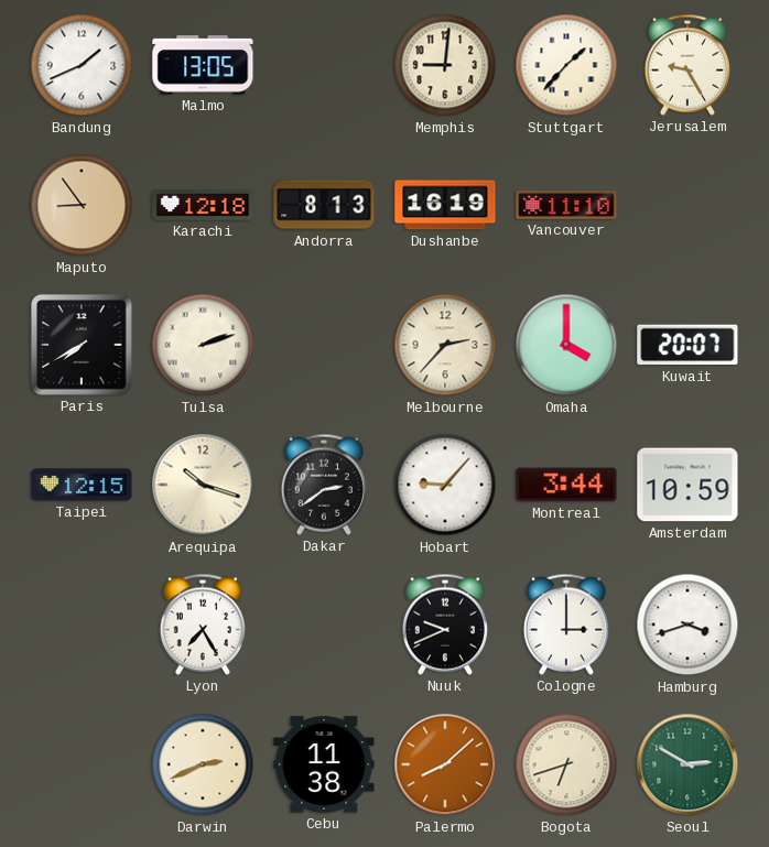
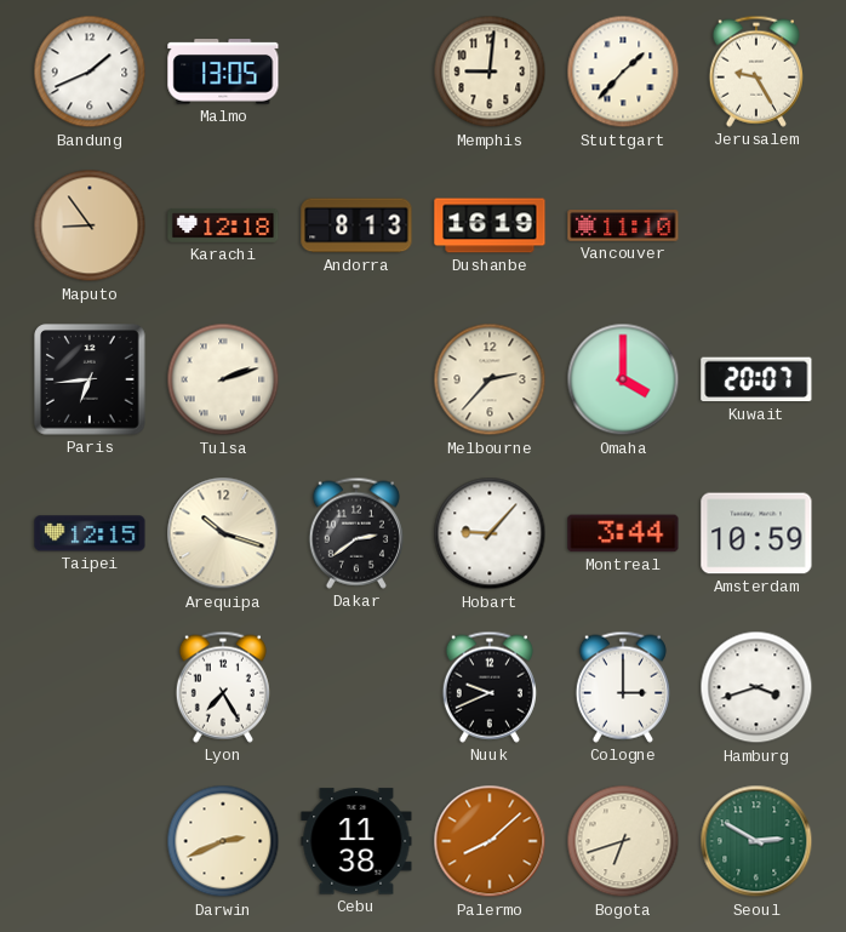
Paris: 7:40 -> 6:44
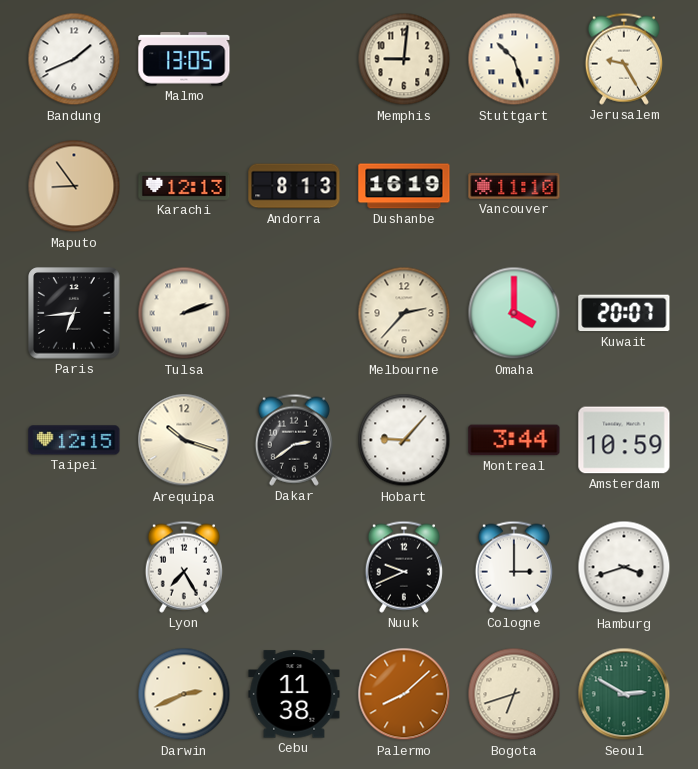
Stuttgart: 1:37 -> 10:27
Karachi: 12:18 -> 12:13
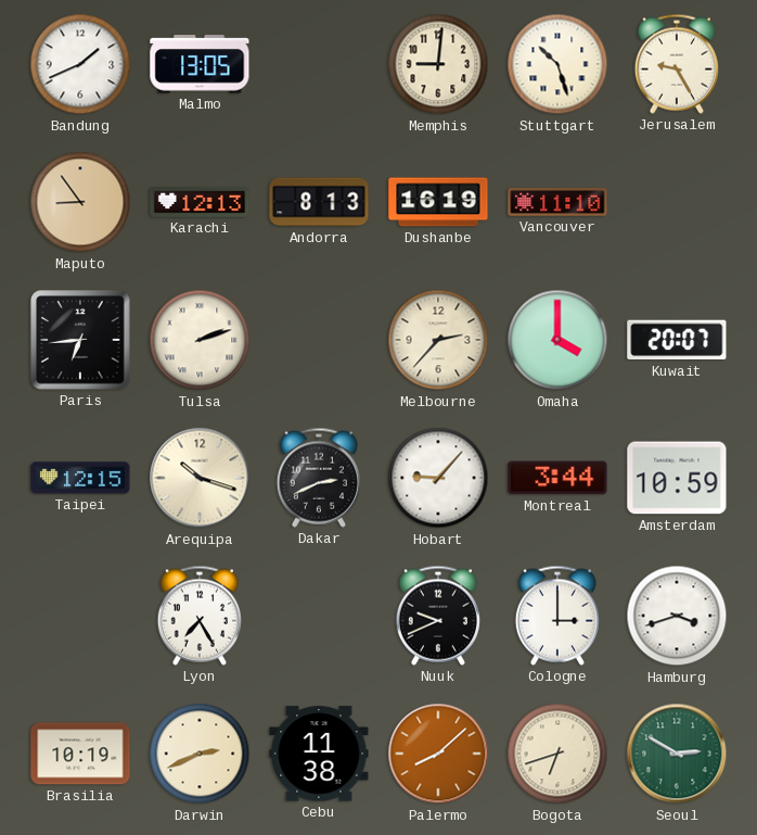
Dakar: 2:39 -> 2:41
Brasilia: none -> 10:19
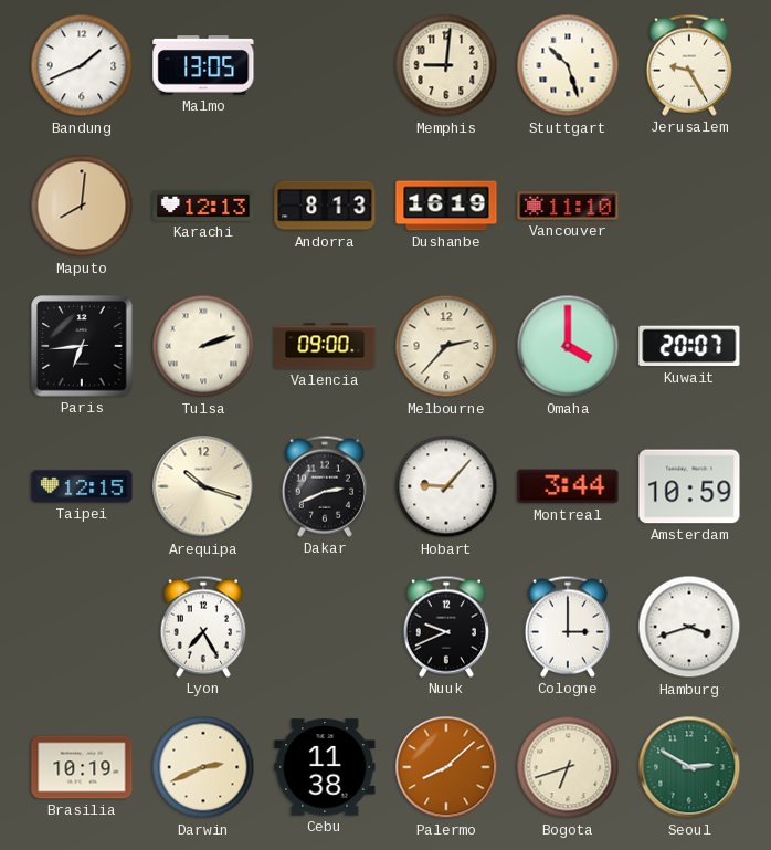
Maputo: 8:54 -> 8:01
Valencia: none -> 09:00
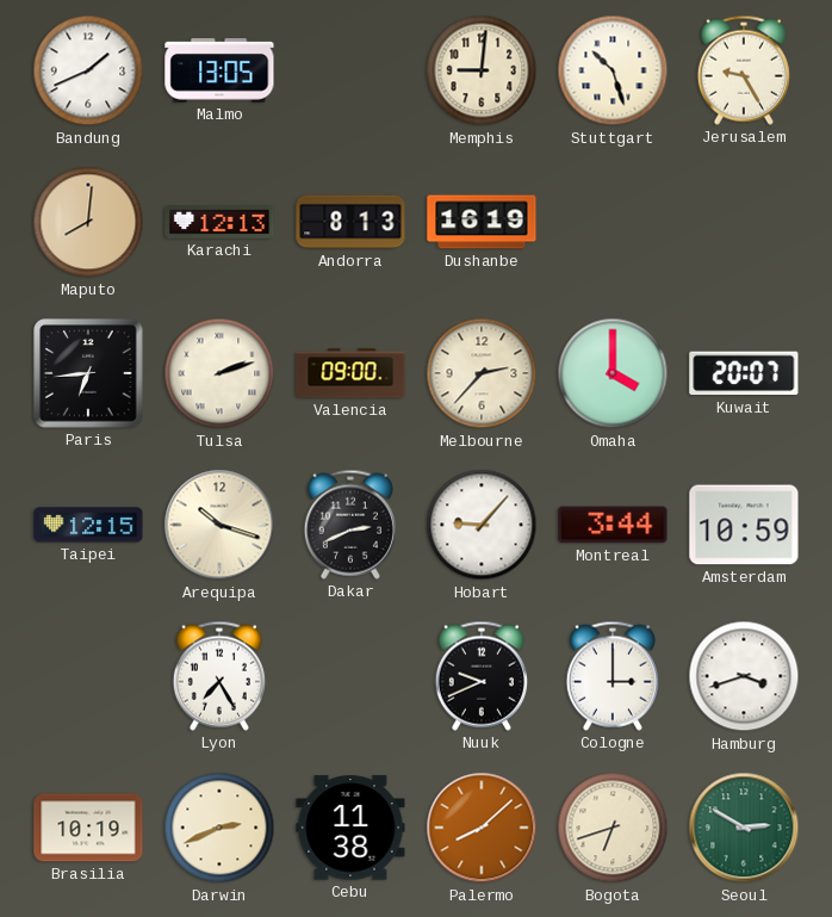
Vancouver: 11:10 -> none
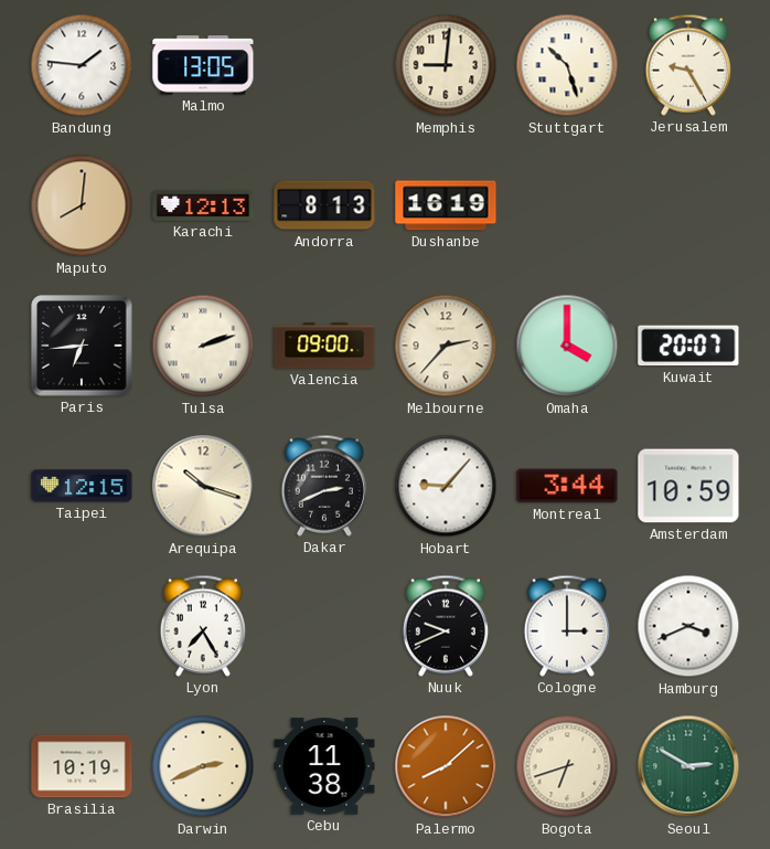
Bandung: 1:41 -> 1:46
Hamburg: 3:42 -> 3:41
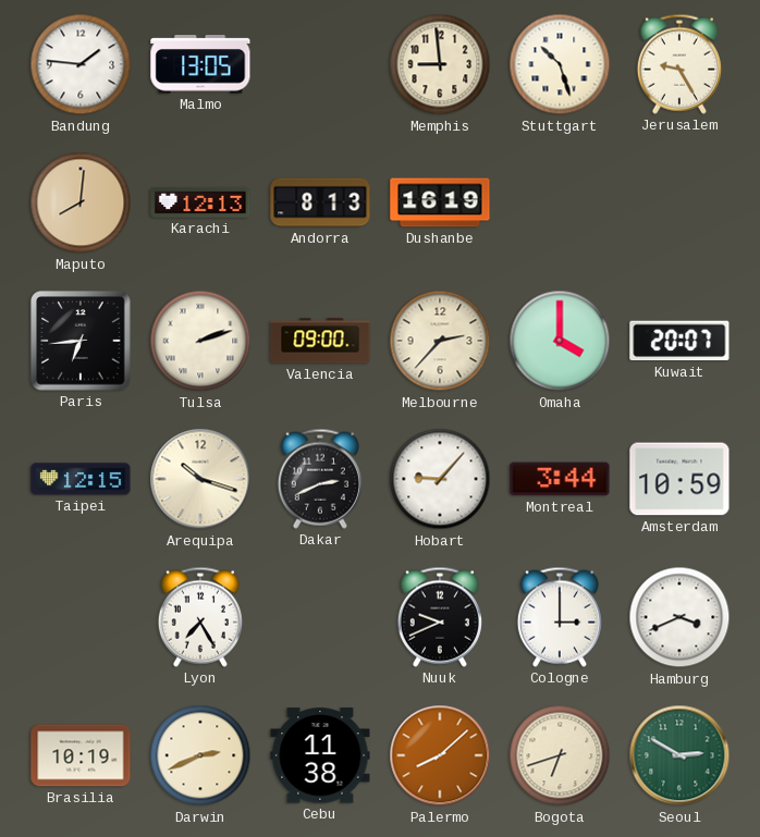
Memphis: 9:01 -> 8:59
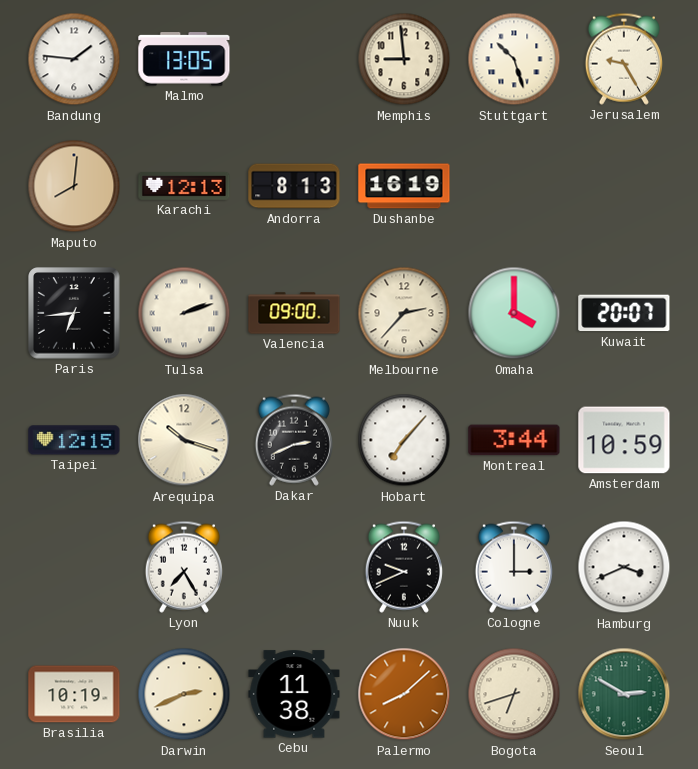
Hobart: 9:07 -> 7:07
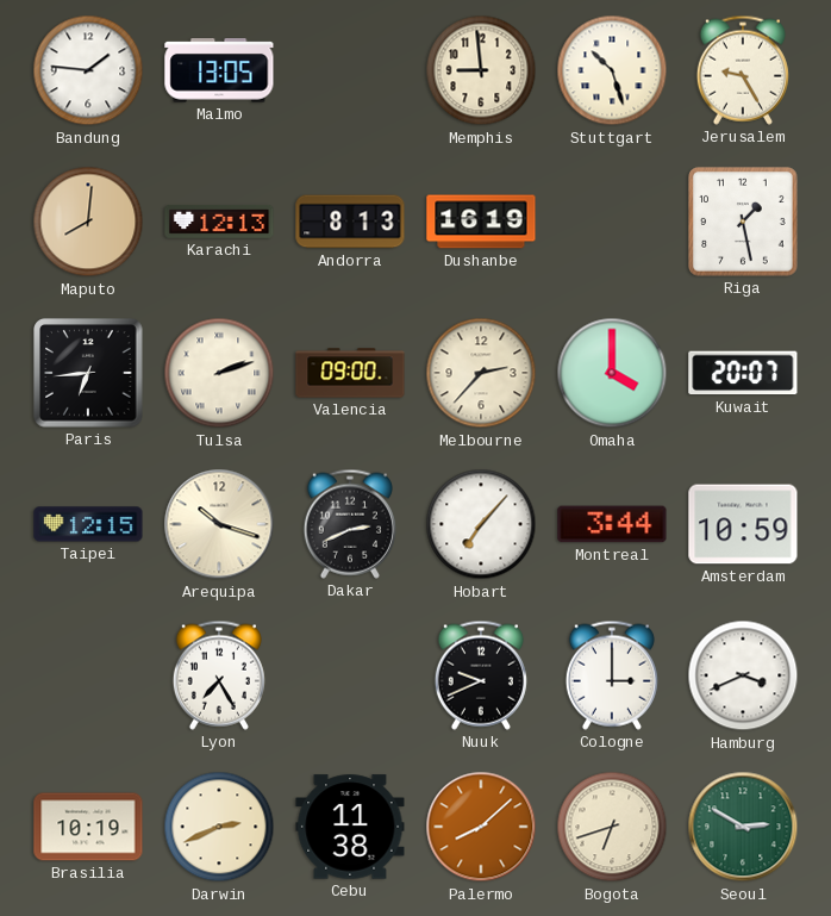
Riga: none -> 1:28
